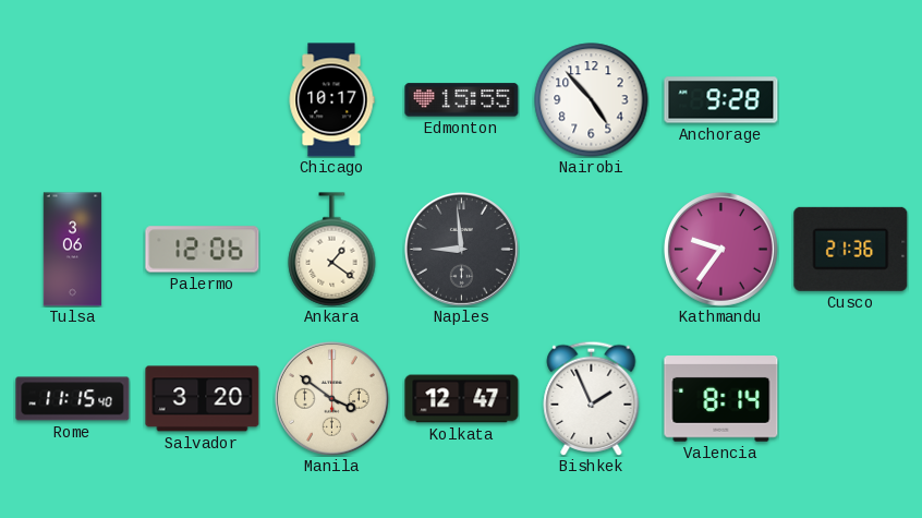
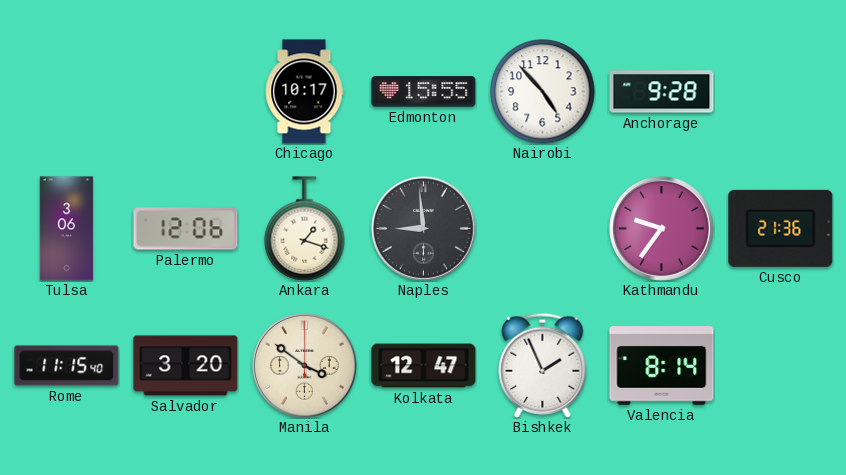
Ankara: 1:21 -> 1:18
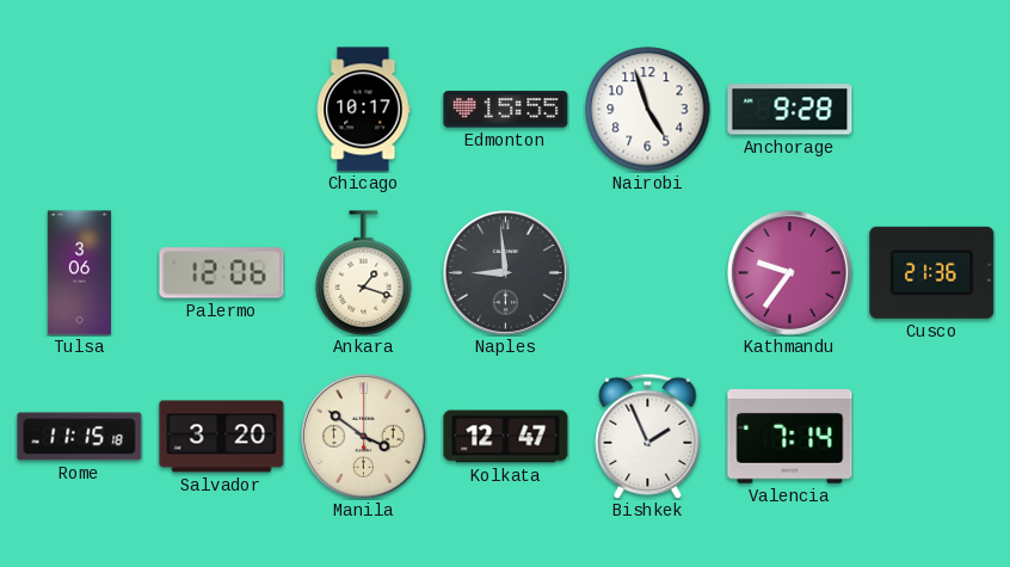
Nairobi: 4:53 -> 4:57
Rome: 11:15:40 -> 11:15:18
Valencia: 8:14 -> 7:14
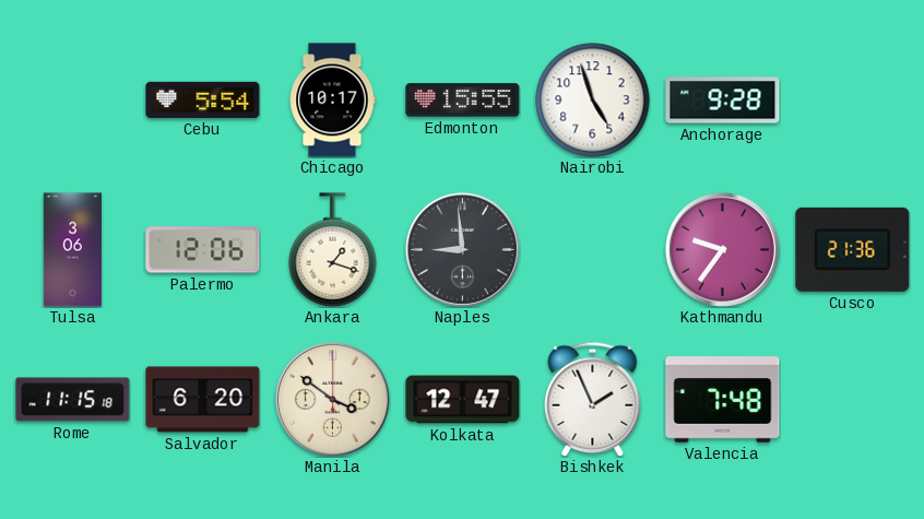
Cebu: none -> 5:54
Salvador: 3:20 -> 6:20
Valencia: 7:14 -> 7:48
